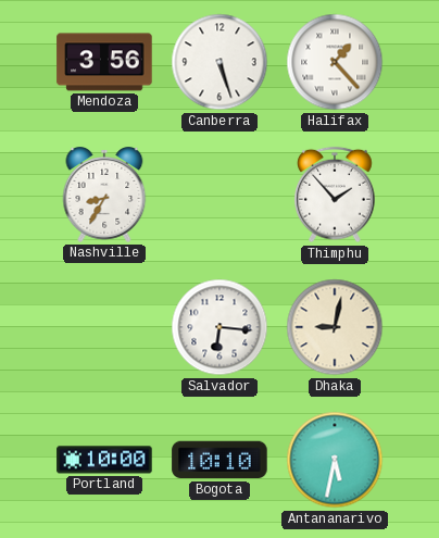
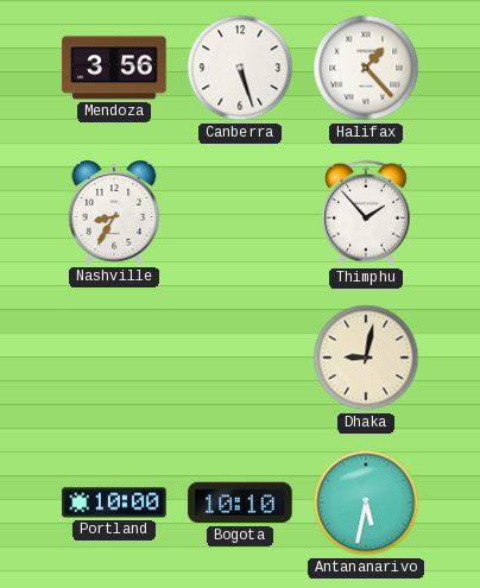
Salvador: 6:16 -> none
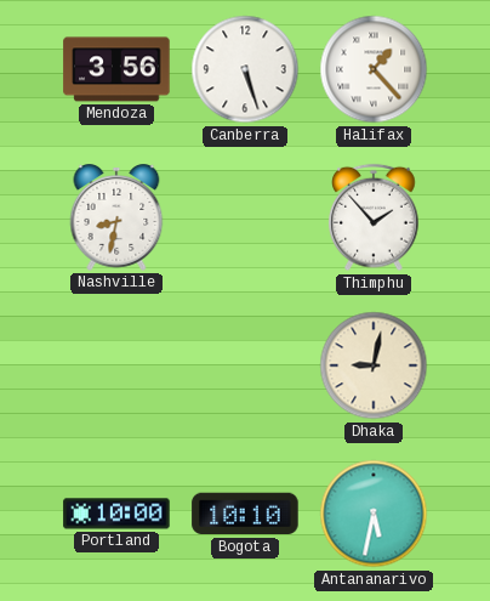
Nashville: 8:35 -> 8:32
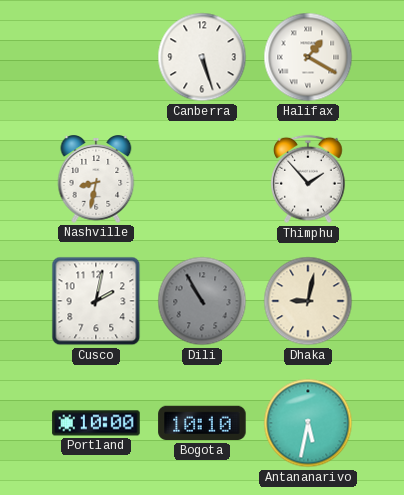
Mendoza: 3:56 -> none
Halifax: 1:23 -> 1:20
Cusco: none -> 2:02
Dili: none -> 10:55
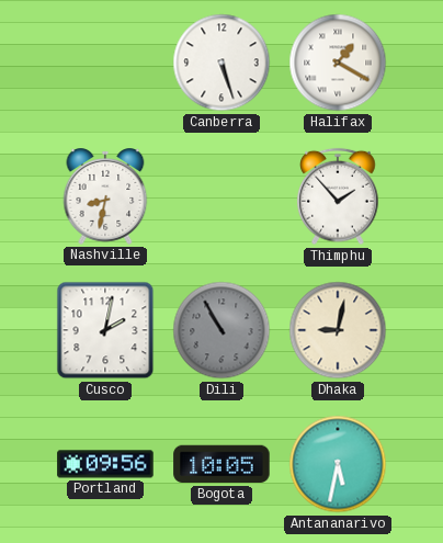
Portland: 10:00 -> 09:56
Bogota: 10:10 -> 10:05
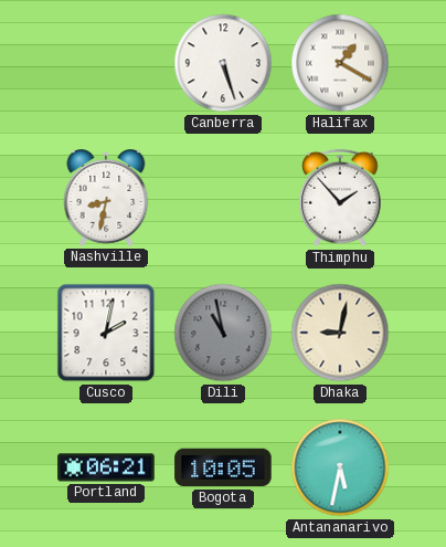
Dili: 10:55 -> 10:58
Portland: 09:56 -> 06:21
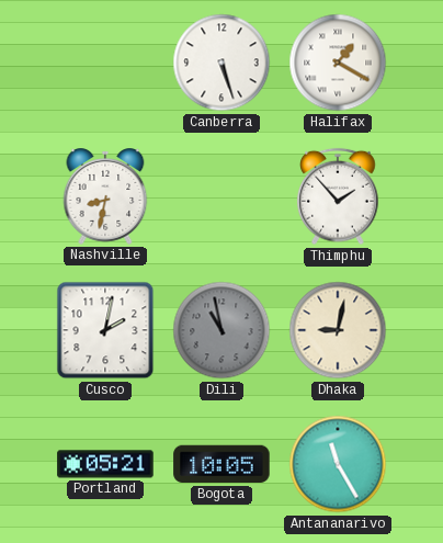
Portland: 06:21 -> 05:21
Antananarivo: 5:32 -> 11:25
